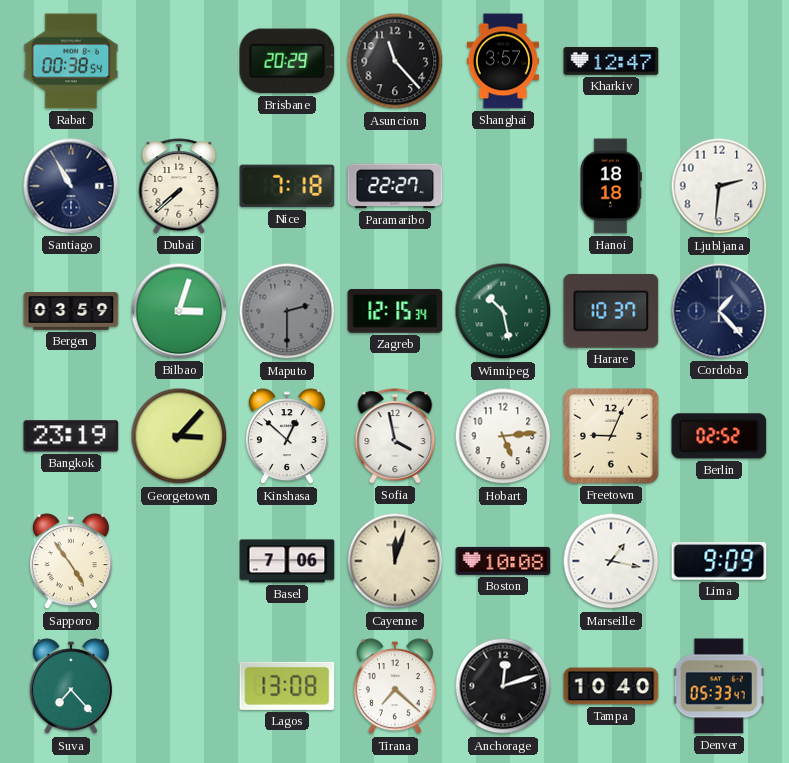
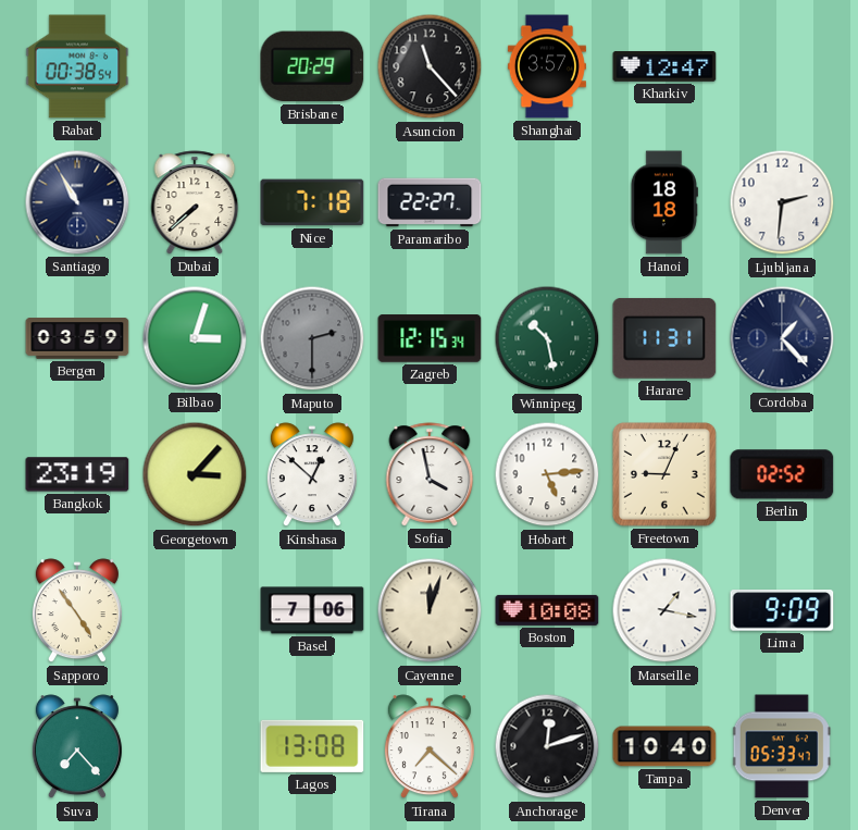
Harare: 10:37 -> 11:31
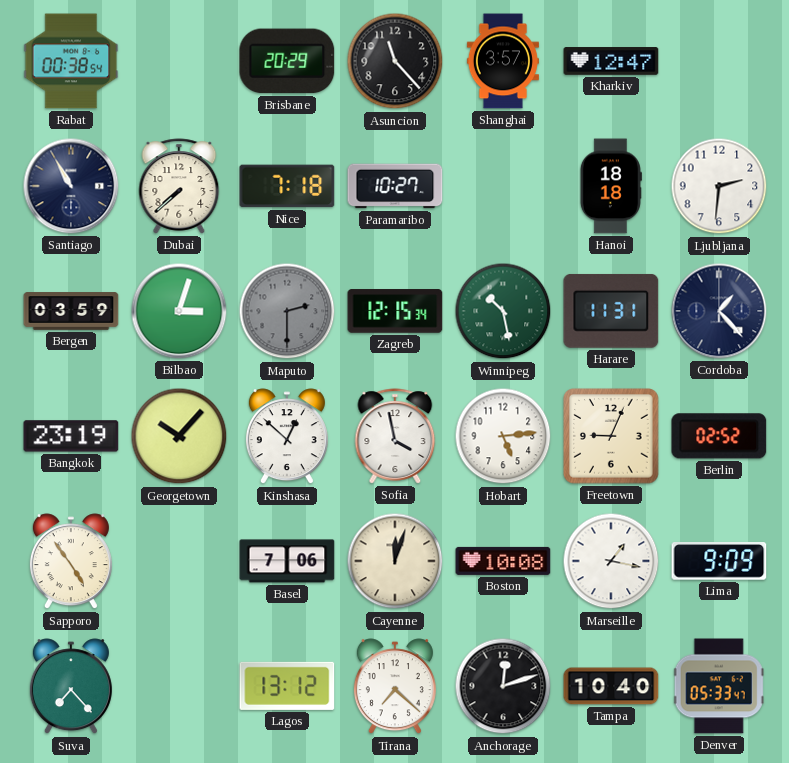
Paramaribo: 22:27 -> 10:27
Georgetown: 3:07 -> 10:07
Lagos: 13:08 -> 13:12
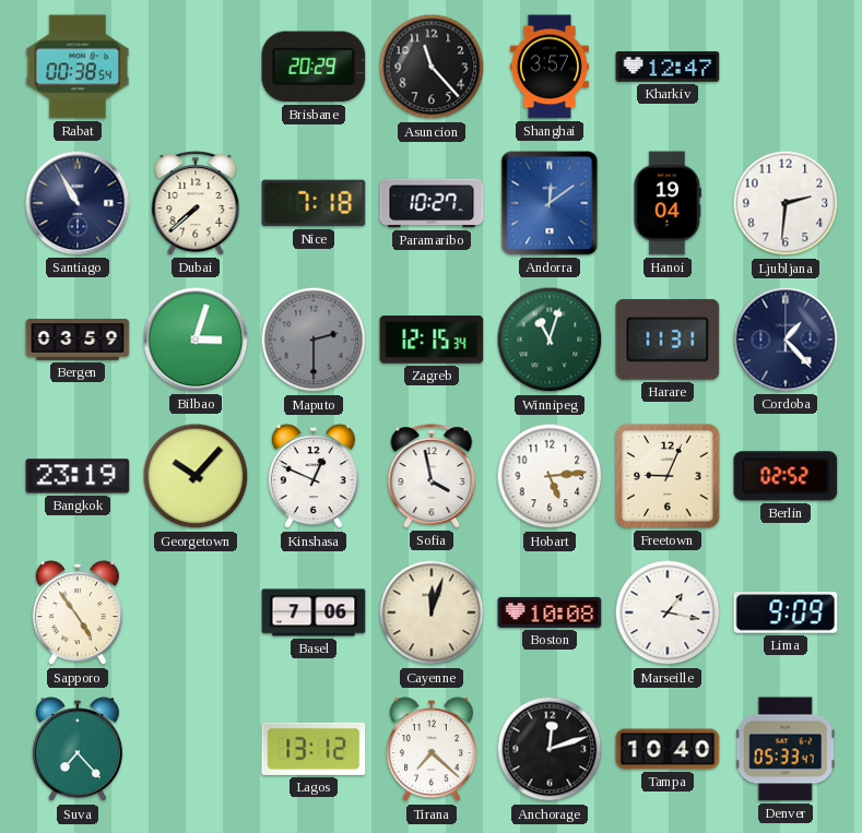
Andorra: none -> 12:09
Hanoi: 18:18 -> 19:04
Winnipeg: 10:28 -> 11:03
Kinshasa: 12:52 -> 12:49
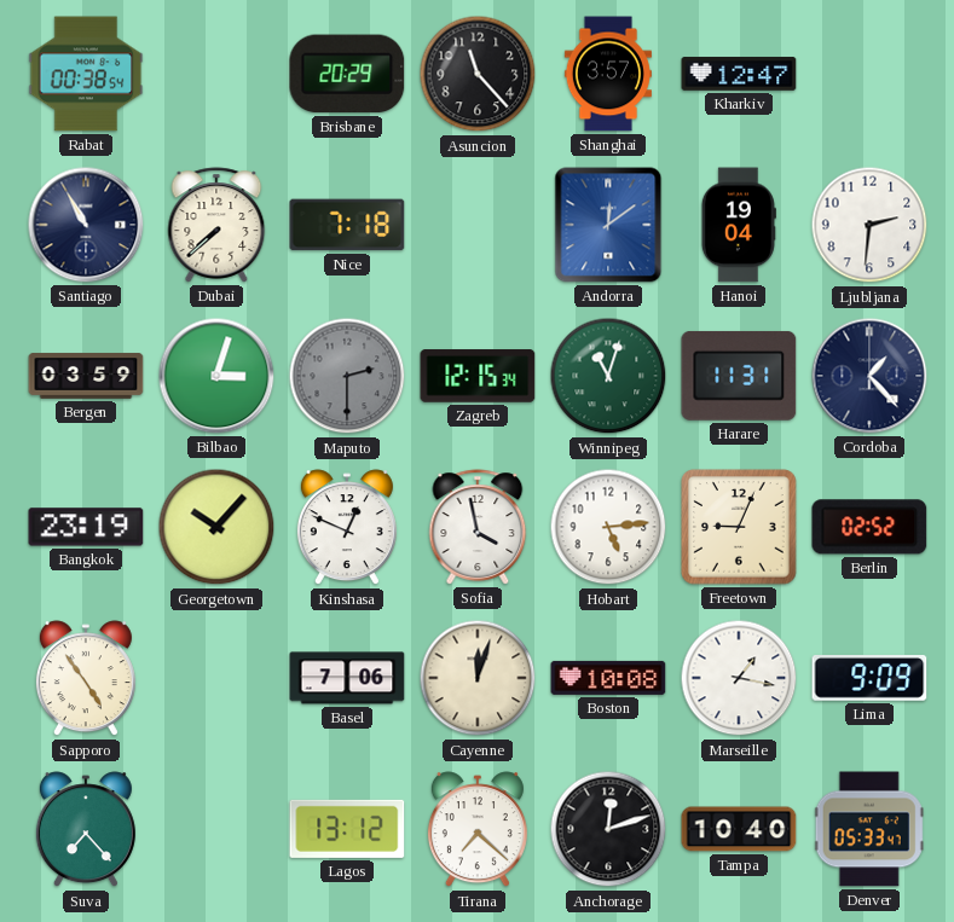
Paramaribo: 10:27 -> none
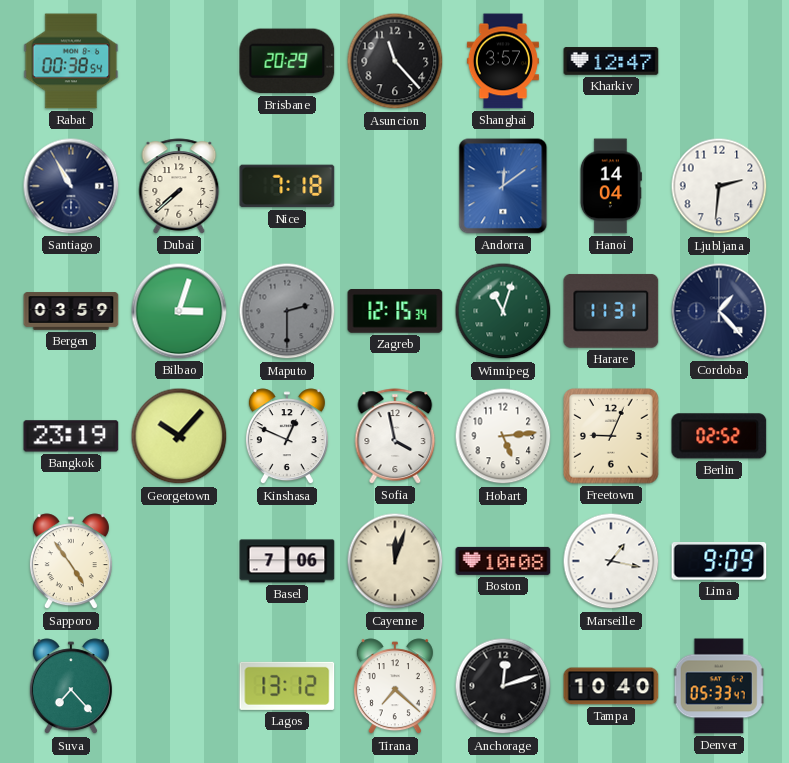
Hanoi: 19:04 -> 14:04
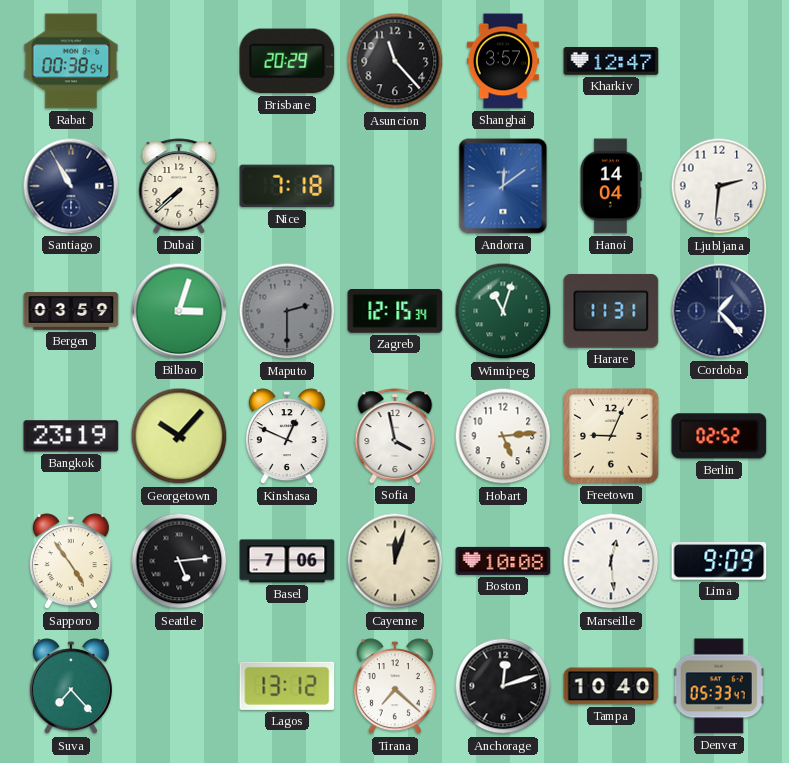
Seattle: none -> 5:14
Marseille: 1:17 -> 12:29
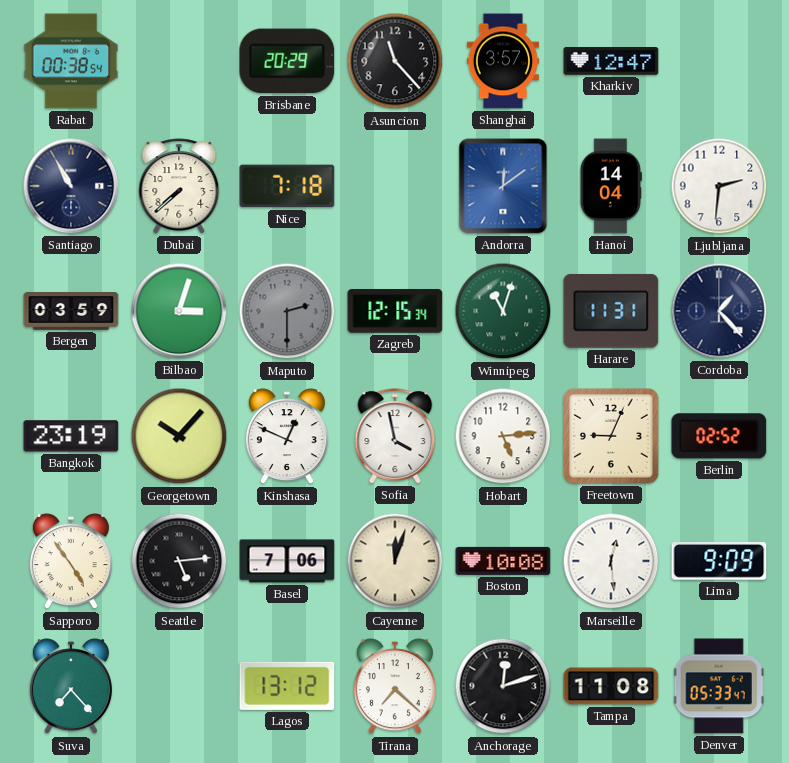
Tampa: 10:40 -> 11:08
